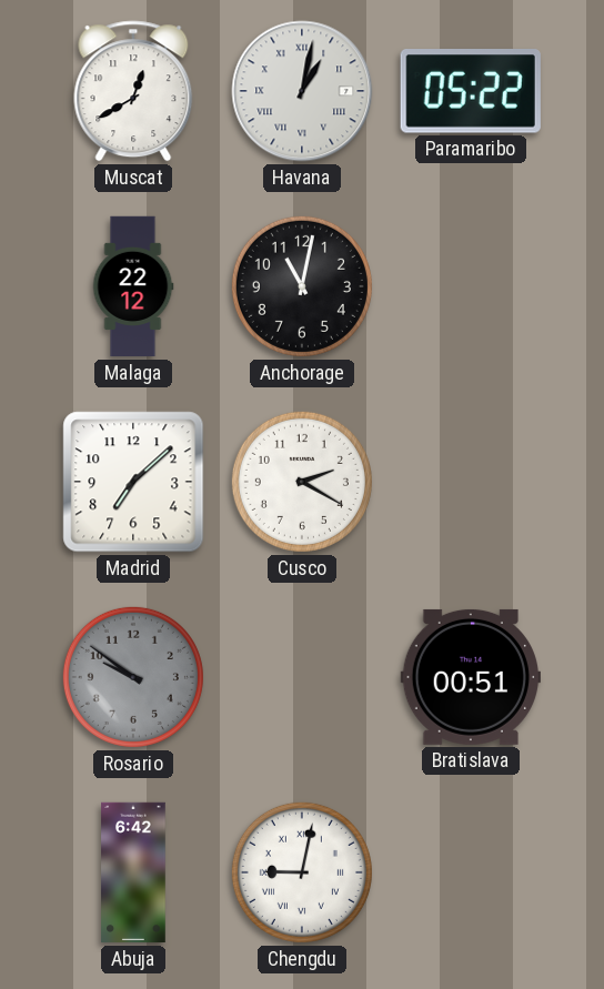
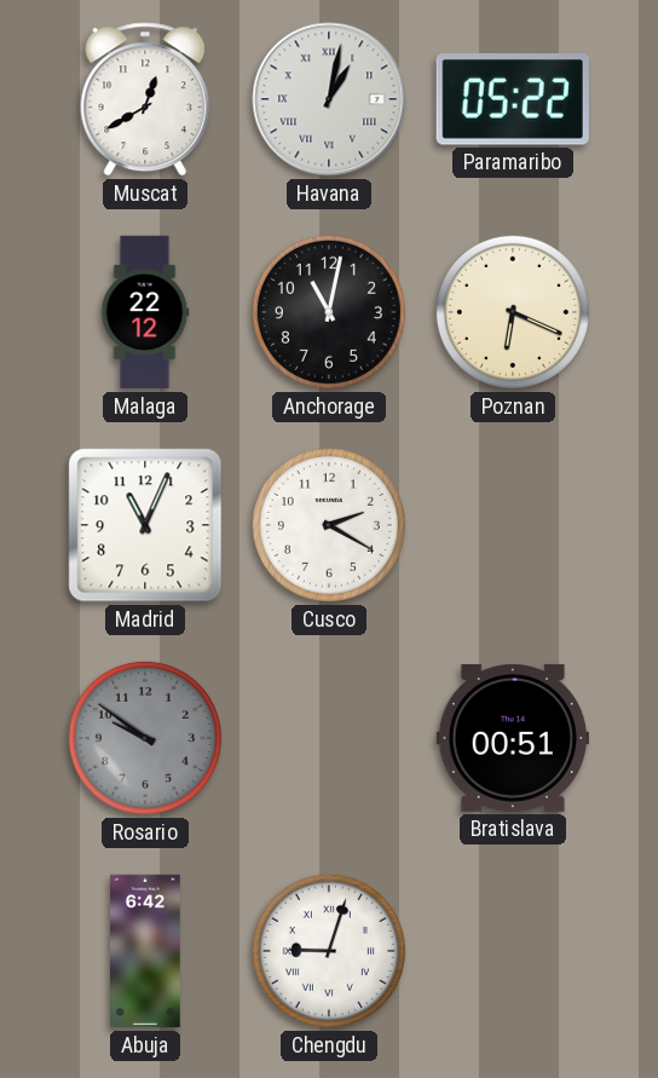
Poznan: none -> 6:19
Madrid: 7:08 -> 11:04
Chengdu: 9:02 -> 9:03
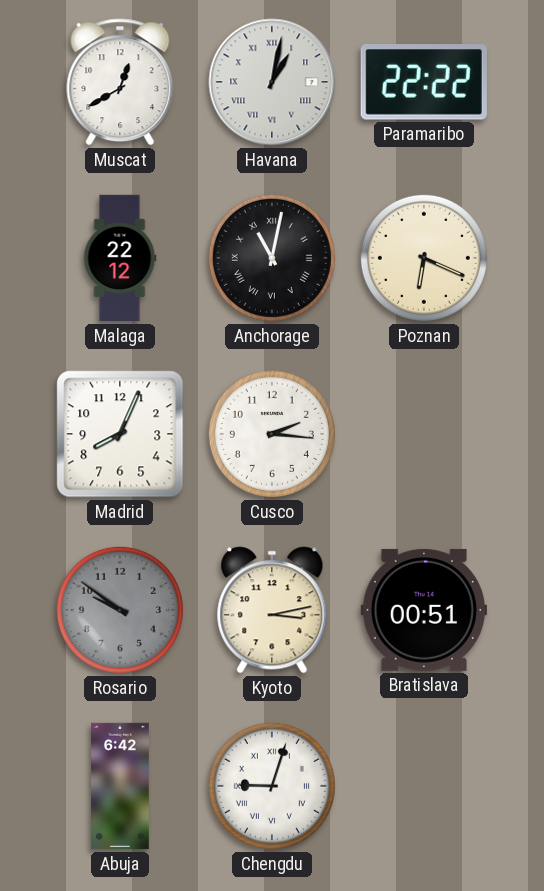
Paramaribo: 05:22 -> 22:22
Anchorage numerals: Arabic -> Roman
Madrid: 11:04 -> 8:04
Cusco: 2:20 -> 2:16
Kyoto: none -> 3:13
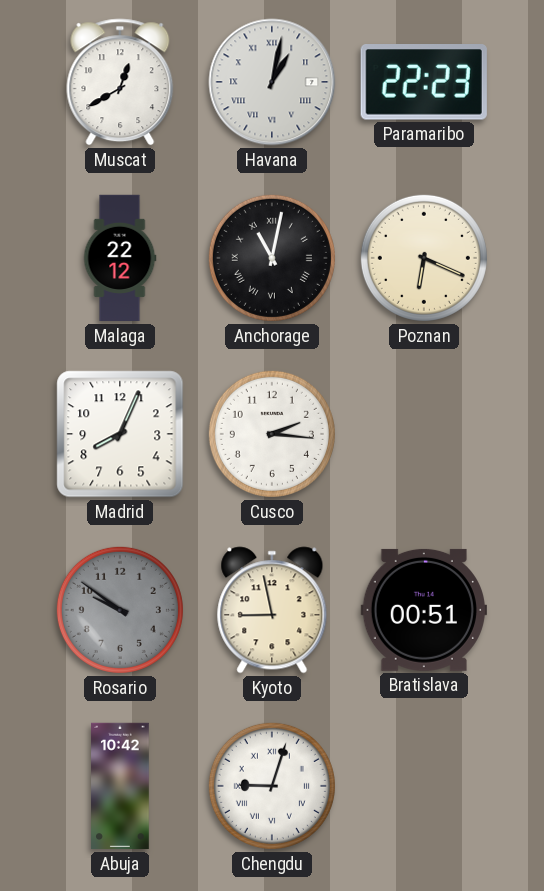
Paramaribo: 22:22 -> 22:23
Kyoto: 3:13 -> 8:58
Abuja: 6:42 -> 10:42
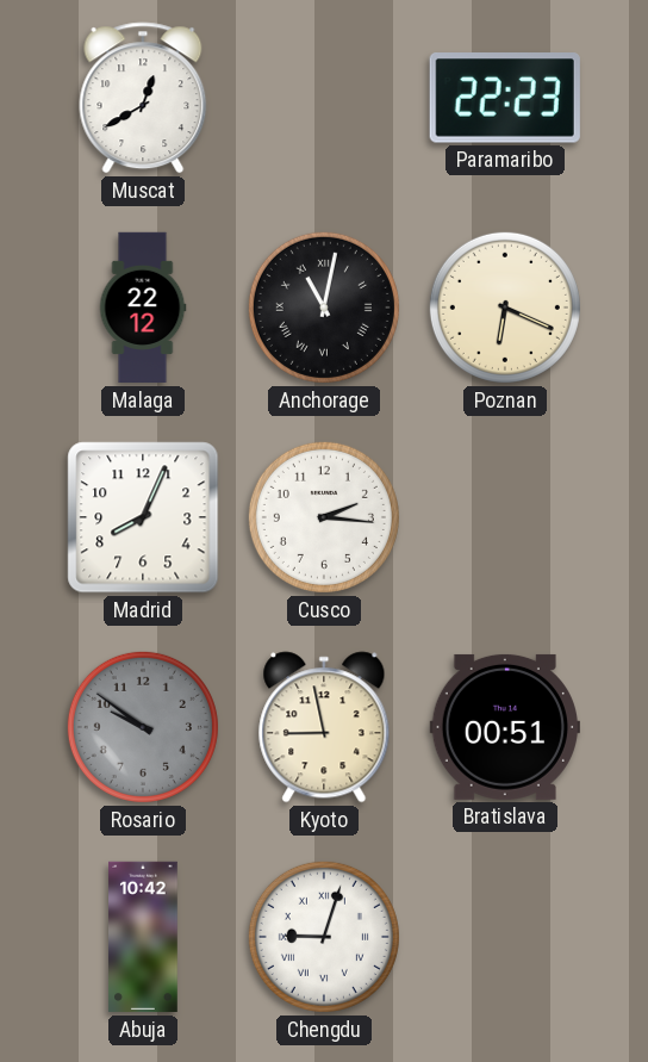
Havana: 1:02 -> none
